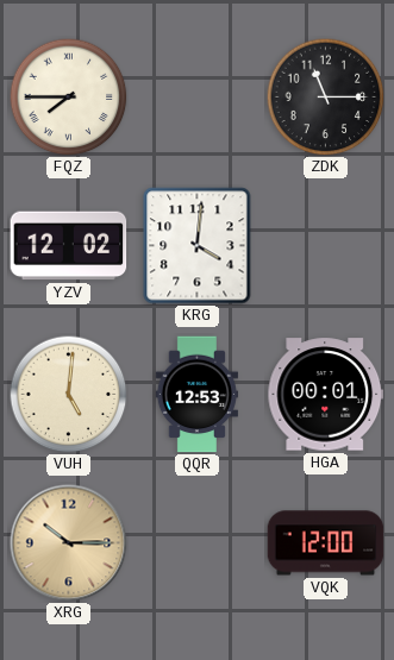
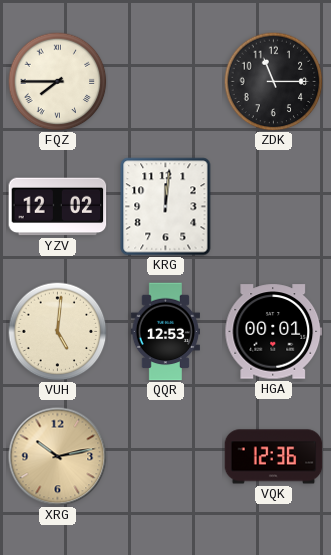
KRG: 4:01 -> 12:01
XRG: 10:15 -> 10:13
VQK: 12:00 -> 12:36
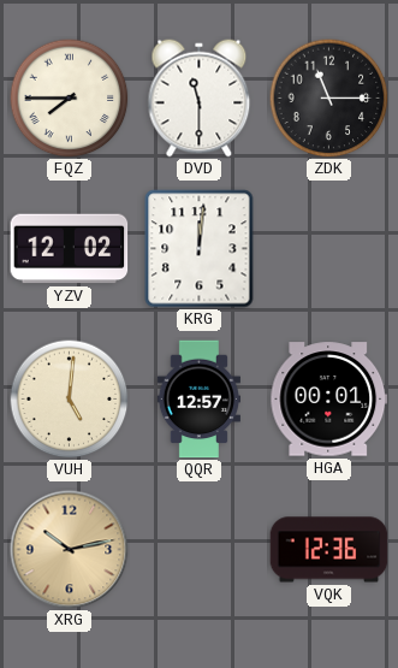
DVD: none -> 11:30
QQR: 12:53 -> 12:57
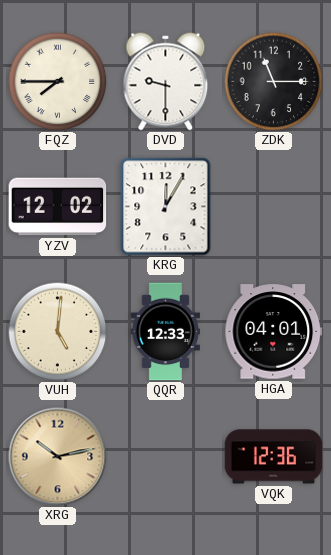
DVD: 11:30 -> 9:30
KRG: 12:01 -> 12:05
QQR: 12:57 -> 12:33
HGA: 00:01 -> 04:01
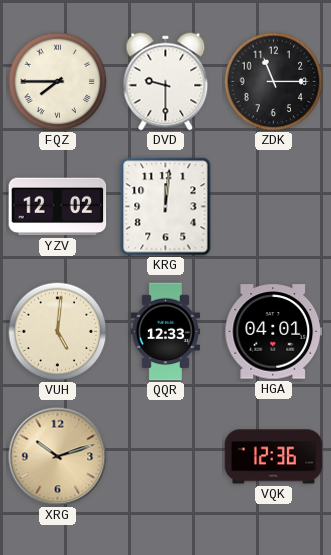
KRG: 12:05 -> 12:01
XRG: 10:13 -> 10:12
